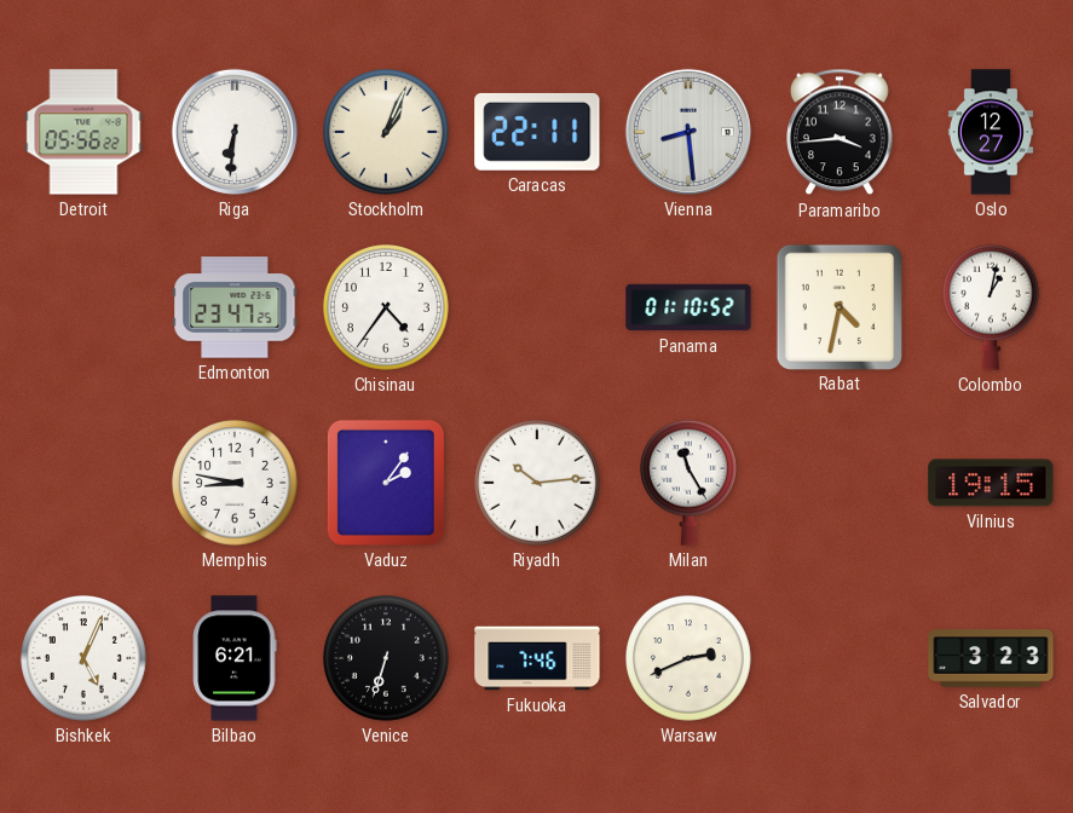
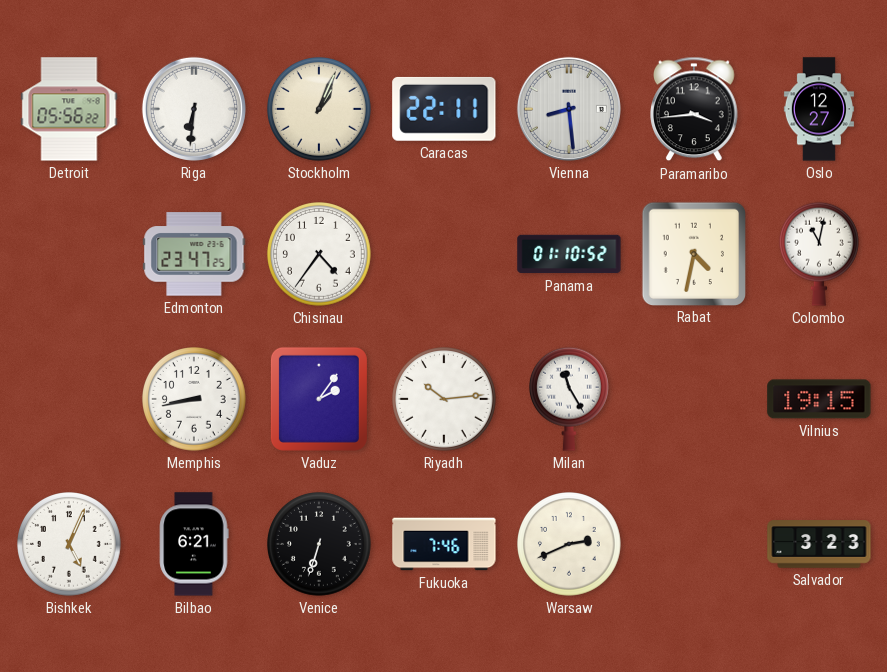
Colombo: 1:02 -> 11:02
Memphis: 8:47 -> 8:43
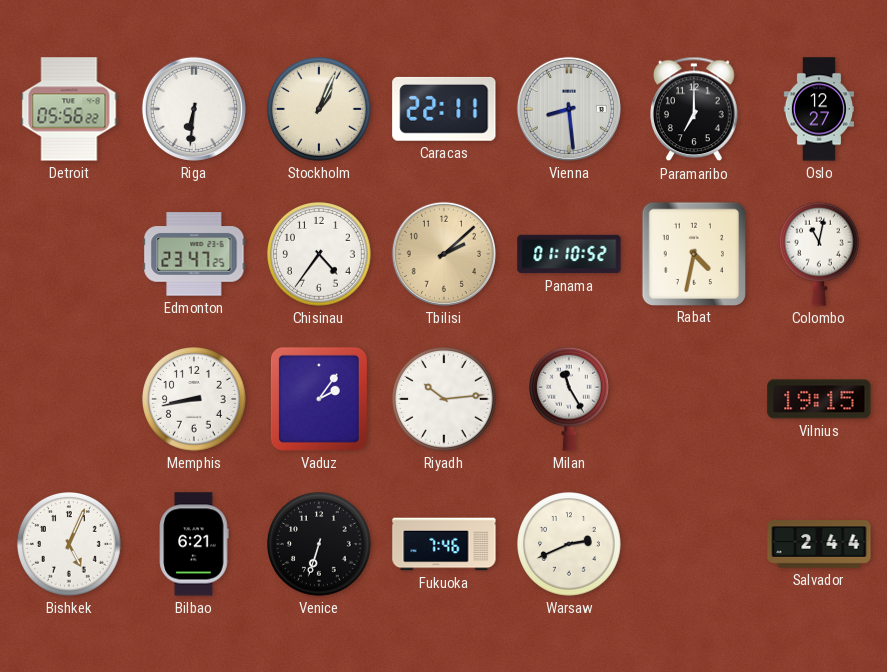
Paramaribo: 3:44 -> 7:00
Tbilisi: none -> 2:08
Salvador: 3:23 -> 2:44
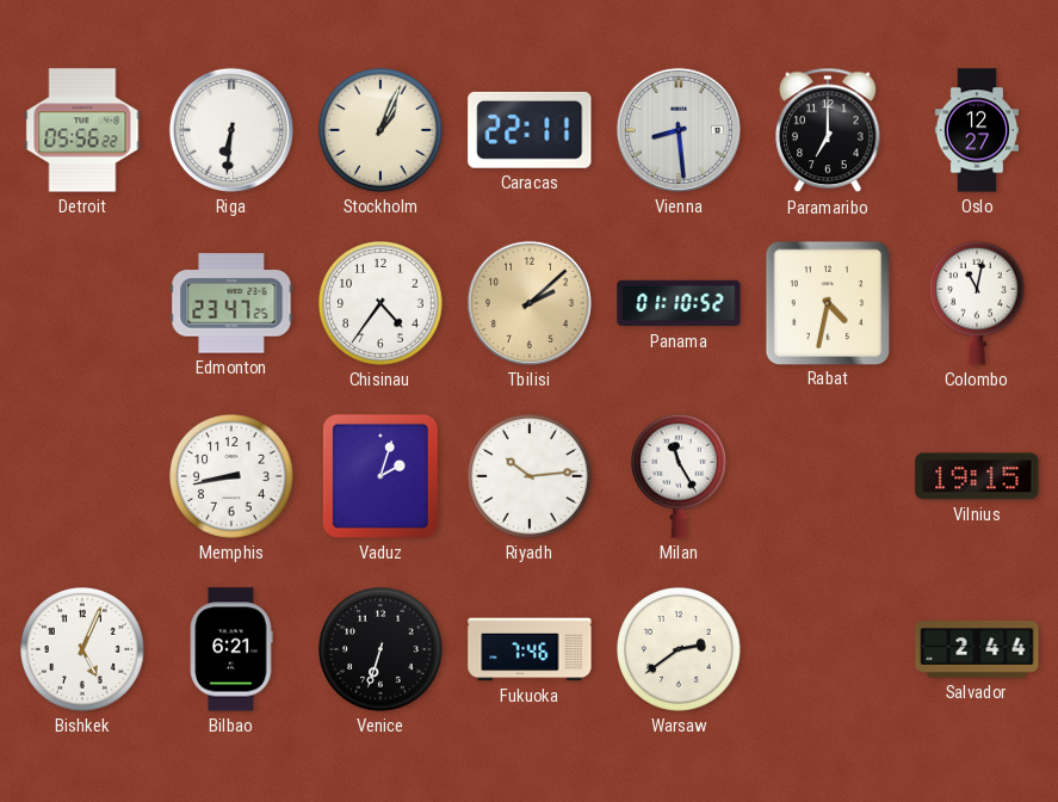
Vaduz: 2:06 -> 2:03
Warsaw: 2:41 -> 2:39
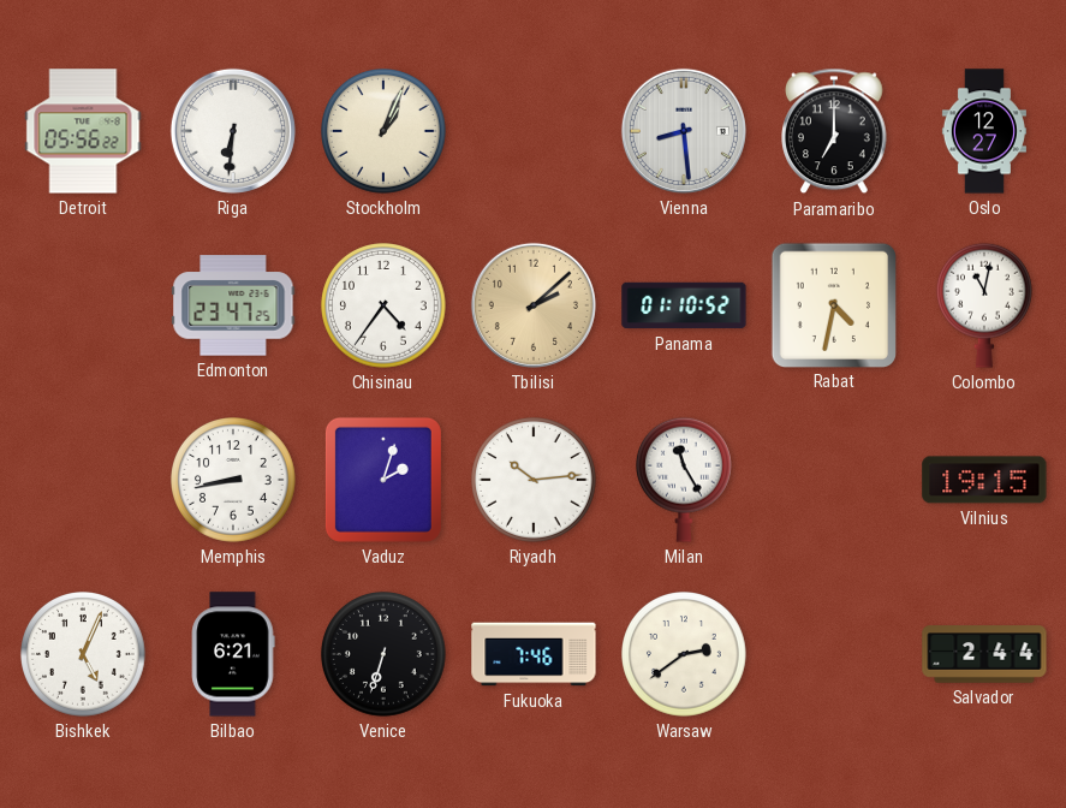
Caracas: 22:11 -> none
